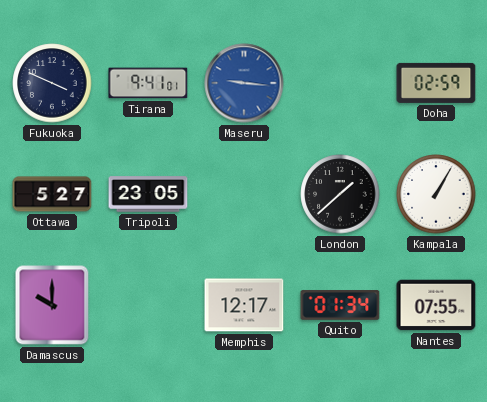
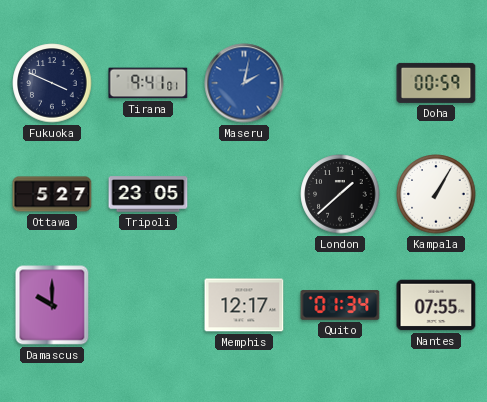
Maseru: 9:16 -> 2:02
Doha: 02:59 -> 00:59
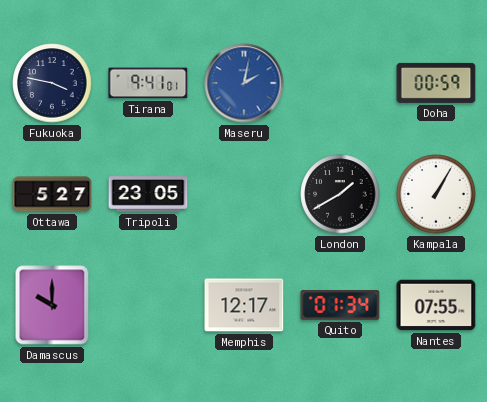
Fukuoka: 3:49 -> 3:47
London: 1:38 -> 1:40
